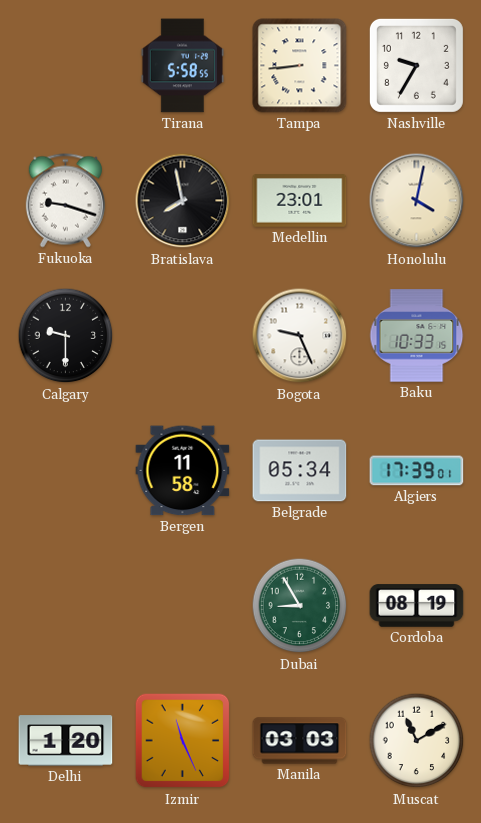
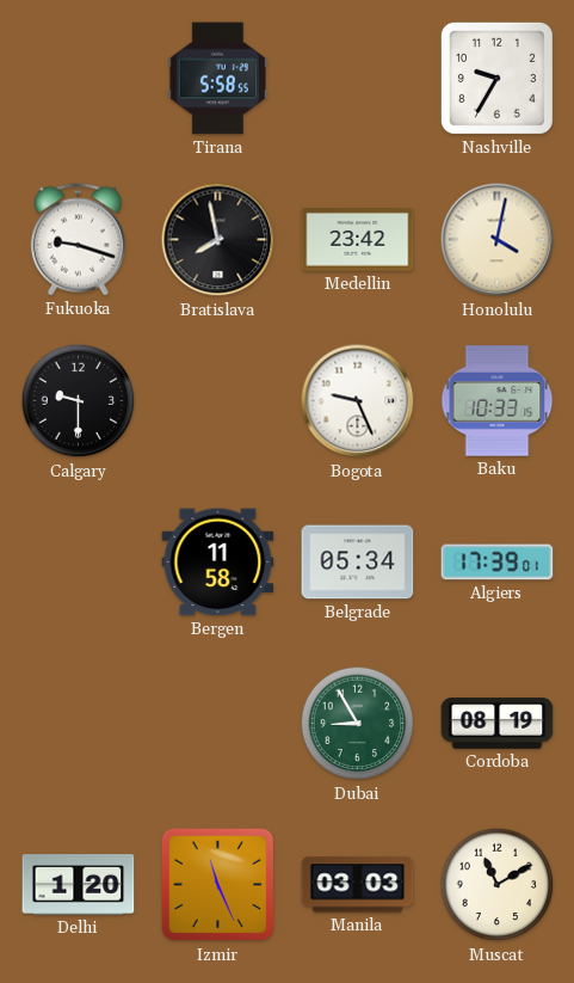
Tampa: 8:44 -> none
Medellin: 23:01 -> 23:42
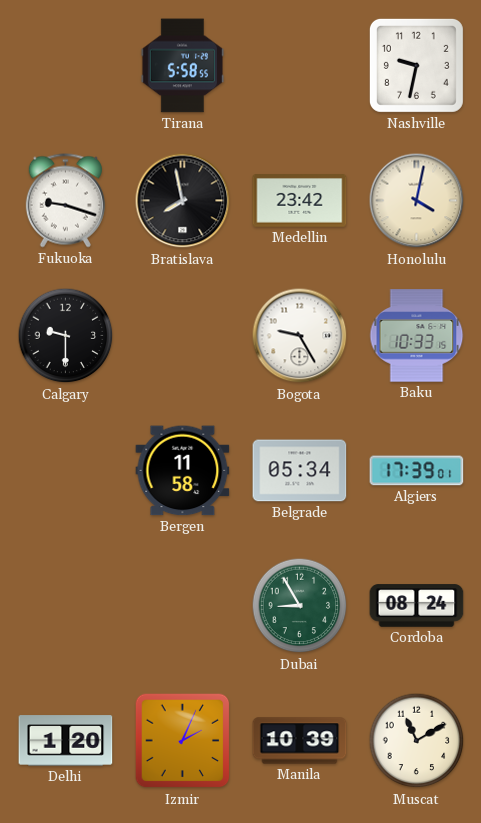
Nashville: 9:35 -> 9:32
Bogota: 9:26 -> 9:25
Cordoba: 08:19 -> 08:24
Izmir: 11:26 -> 2:04
Manila: 03:03 -> 10:39
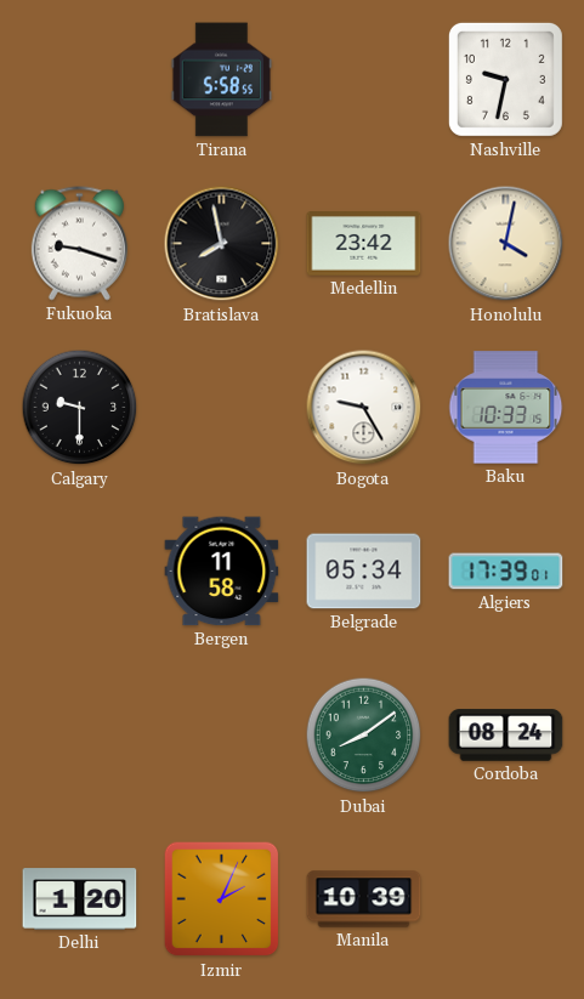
Dubai: 8:55 -> 8:09
Muscat: 11:10 -> none
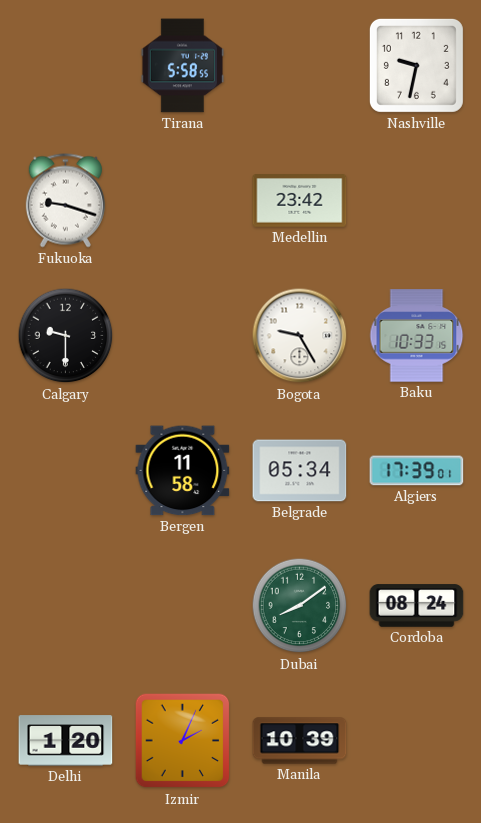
Bratislava: 7:58 -> none
Honolulu: 4:02 -> none
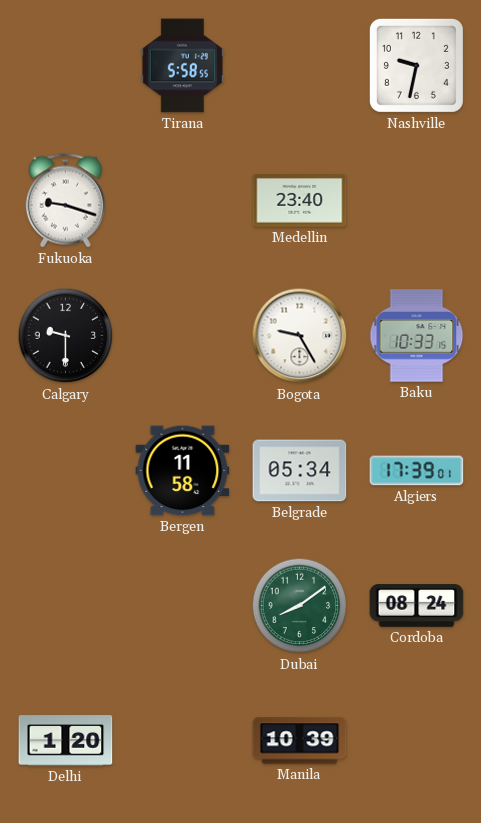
Medellin: 23:42 -> 23:40
Izmir: 2:04 -> none
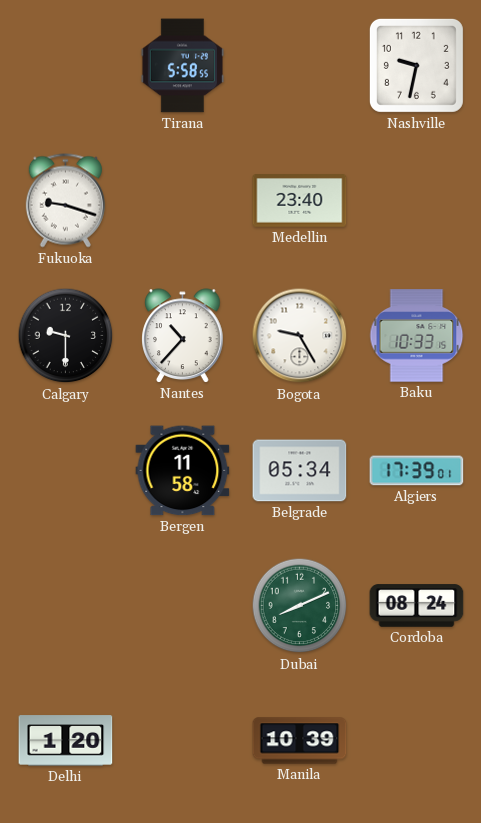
Nantes: none -> 10:37
Dubai: 8:09 -> 8:11
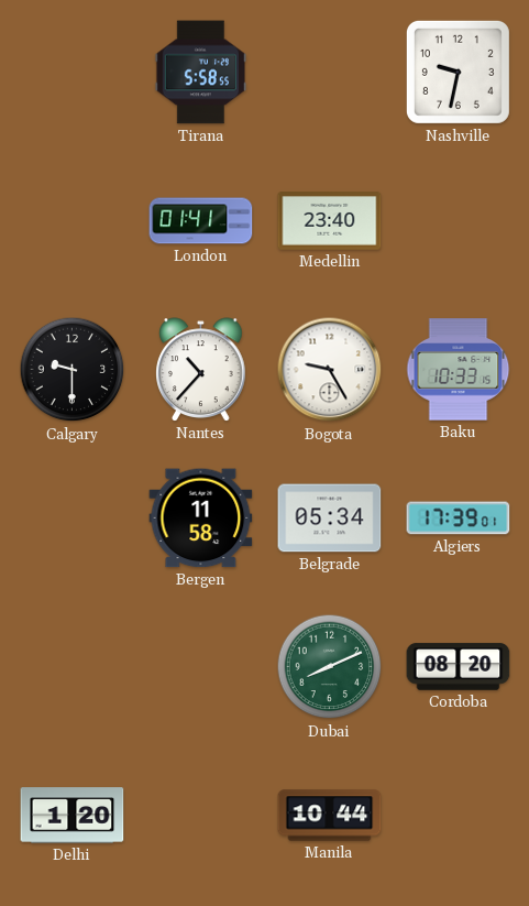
Fukuoka: 9:18 -> none
London: none -> 01:41
Cordoba: 08:24 -> 08:20
Manila: 10:39 -> 10:44
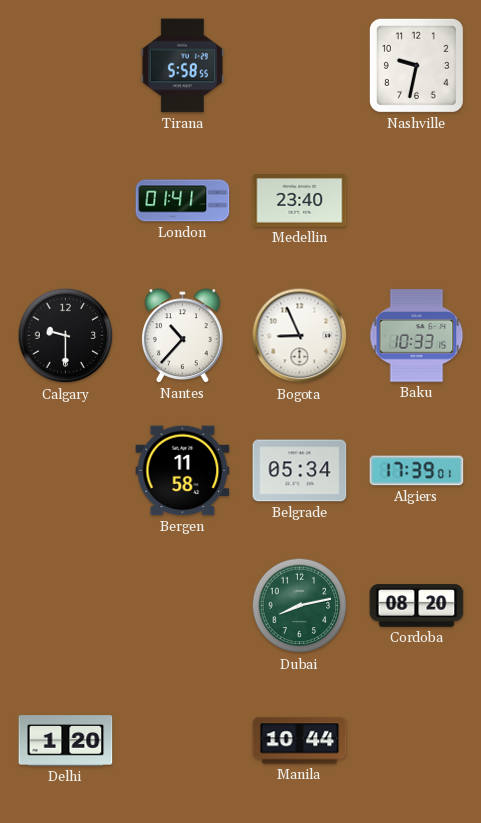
Bogota: 9:25 -> 8:56
Dubai: 8:11 -> 8:13
